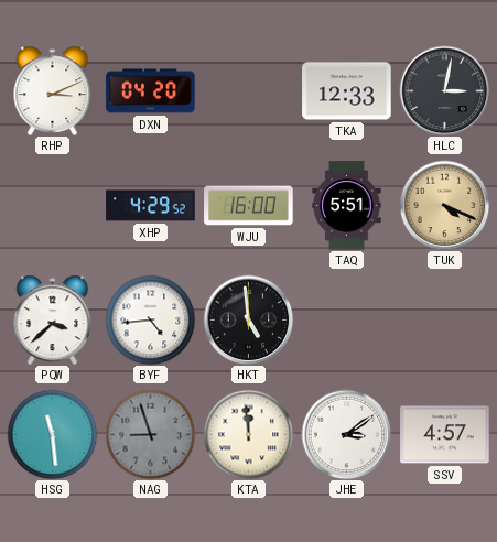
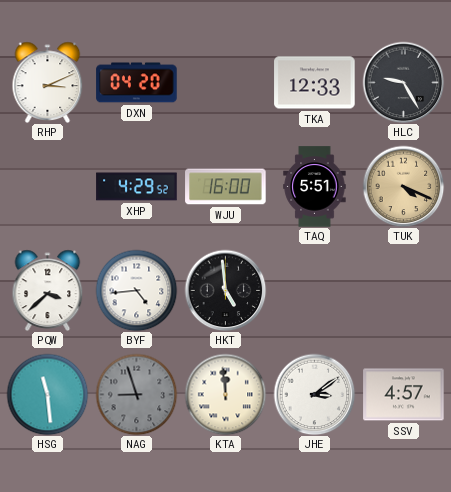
HLC: 3:02 -> 9:25
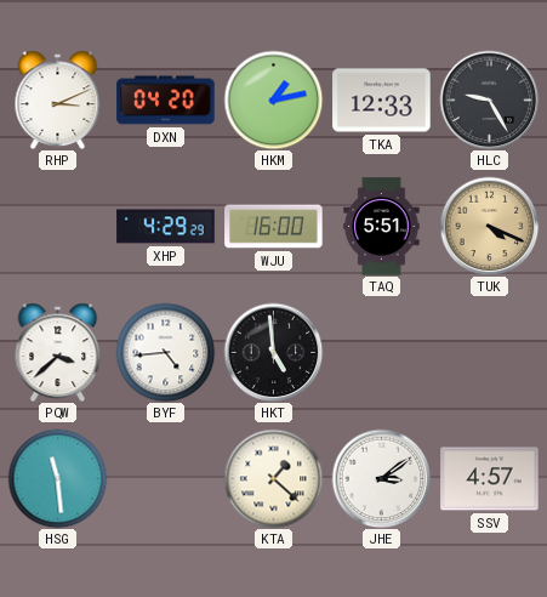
HKM: none -> 1:13
XHP: 4:29:52 -> 4:29:29
NAG: 8:57 -> none
KTA: 11:59 -> 1:22
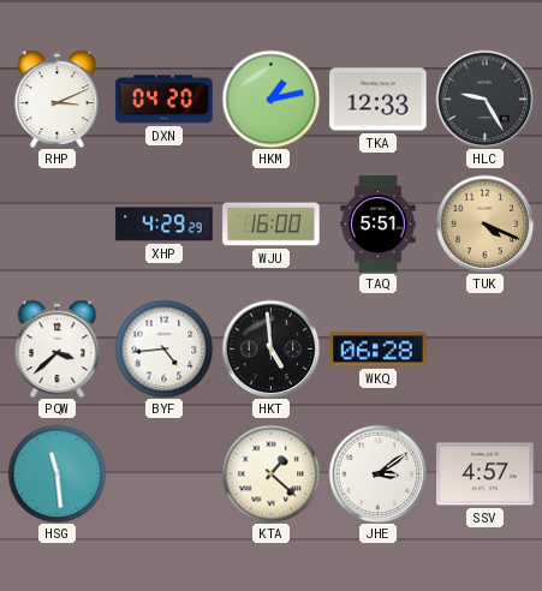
WKQ: none -> 06:28
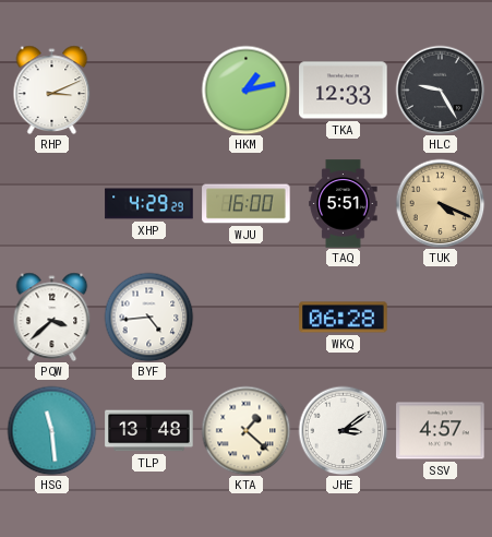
DXN: 04:20 -> none
HKT: 4:59 -> none
TLP: none -> 13:48
